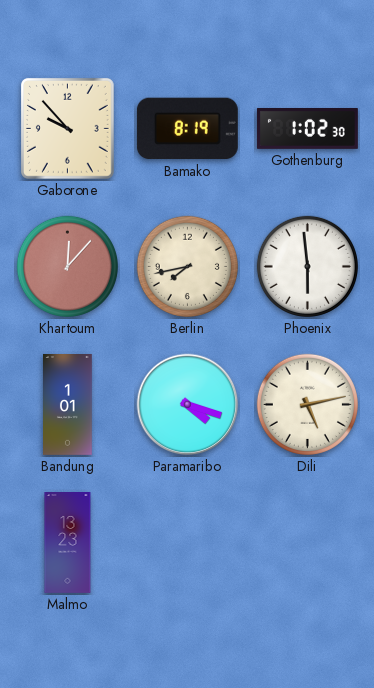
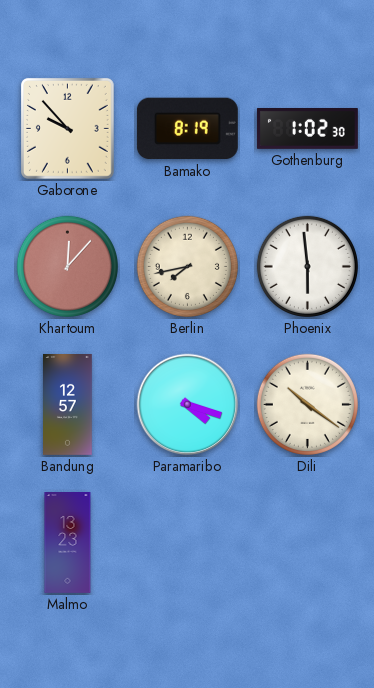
Bandung: 1:01 -> 12:57
Dili: 5:13 -> 10:21
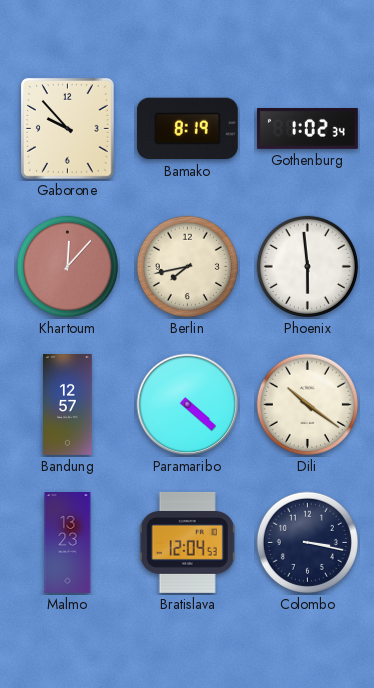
Gothenburg: 1:02:30 -> 1:02:34
Paramaribo: 4:18 -> 4:22
Bratislava: none -> 12:04
Colombo: none -> 3:17
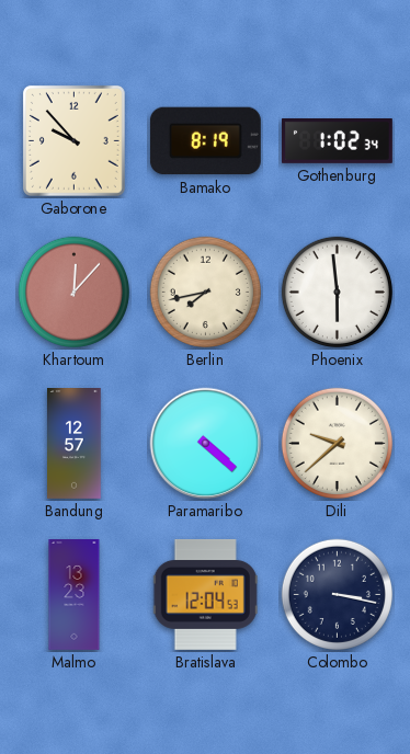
Dili: 10:21 -> 9:38
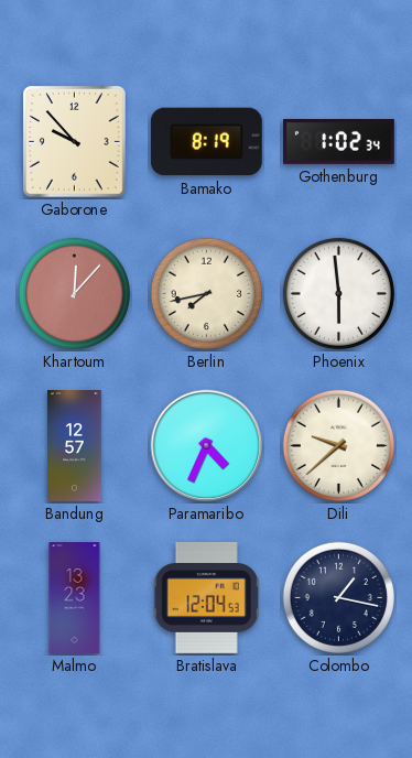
Paramaribo: 4:22 -> 4:34
Colombo: 3:17 -> 1:17
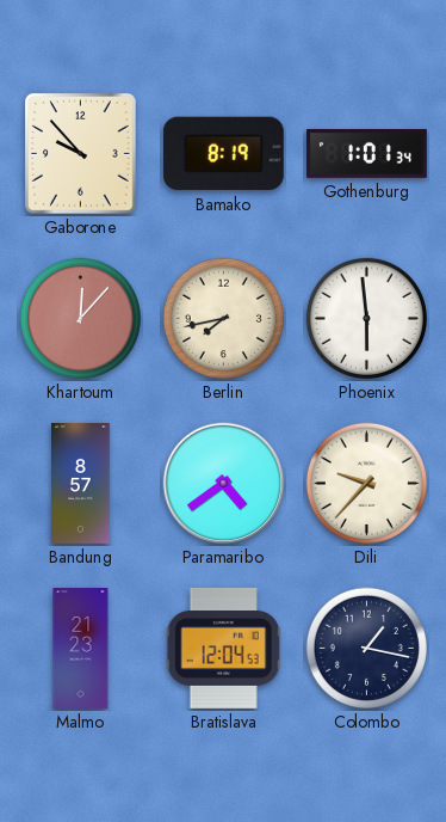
Gothenburg: 1:02 -> 1:01
Bandung: 12:57 -> 8:57
Paramaribo: 4:34 -> 4:39
Dili: 9:38 -> 9:37
Malmo: 13:23 -> 21:23
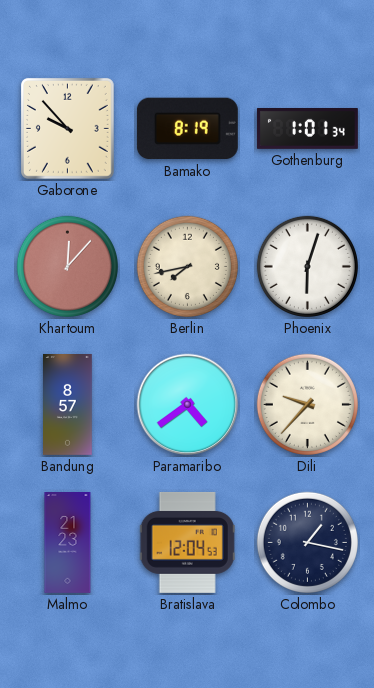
Phoenix: 5:59 -> 6:03
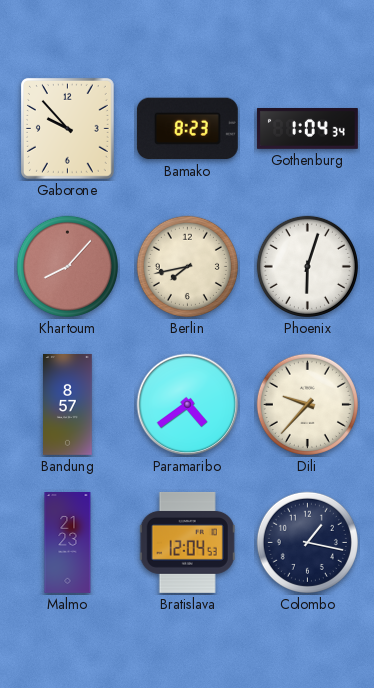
Bamako: 8:19 -> 8:23
Gothenburg: 1:01 -> 1:04
Khartoum: 12:07 -> 8:07
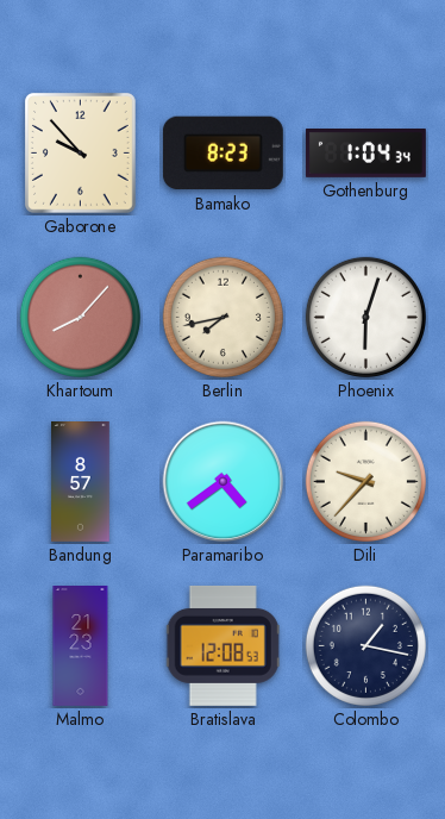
Bratislava: 12:04 -> 12:08
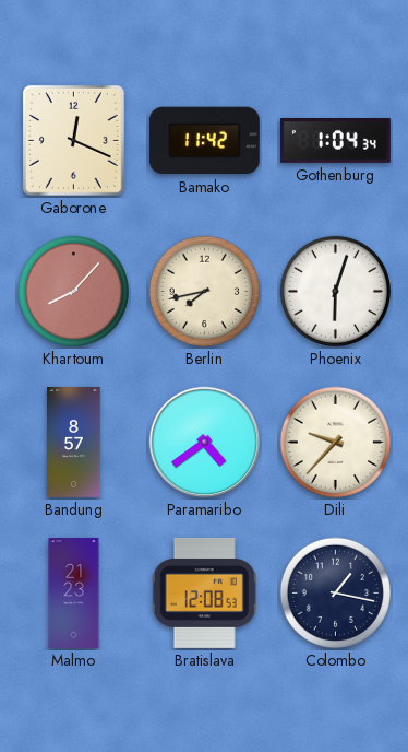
Gaborone: 9:53 -> 12:19
Bamako: 8:23 -> 11:42
